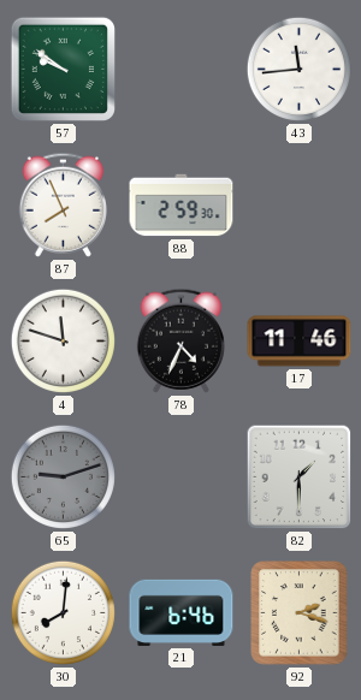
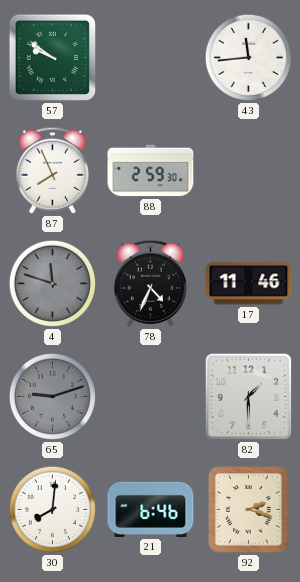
4 dial: white -> grey
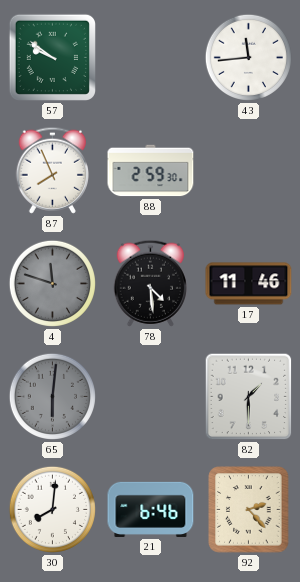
78: 4:34 -> 4:29
65: 9:12 -> 6:01
92: 2:18 -> 2:23
